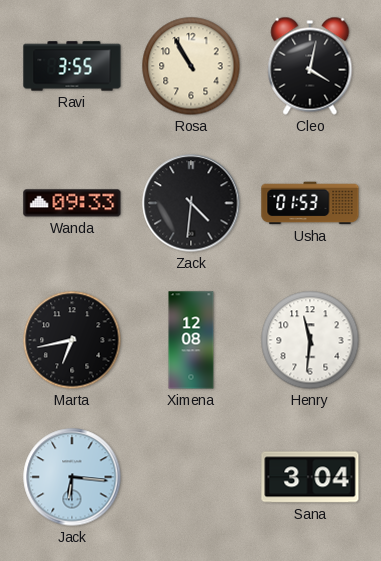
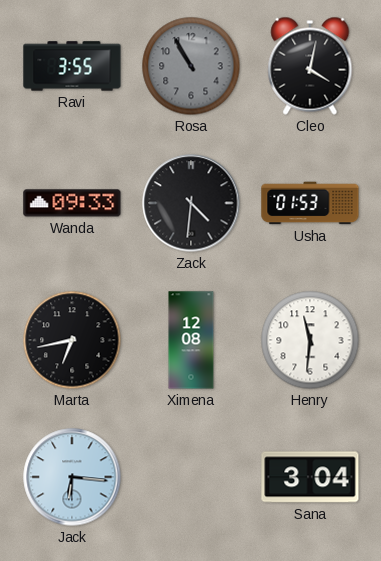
Rosa dial: cream -> grey
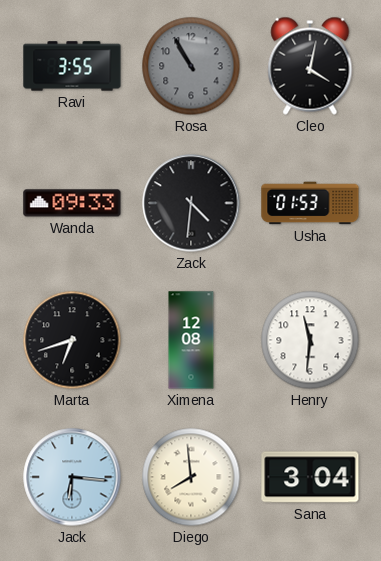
Marta: 6:43 -> 6:42
Diego: none -> 7:59
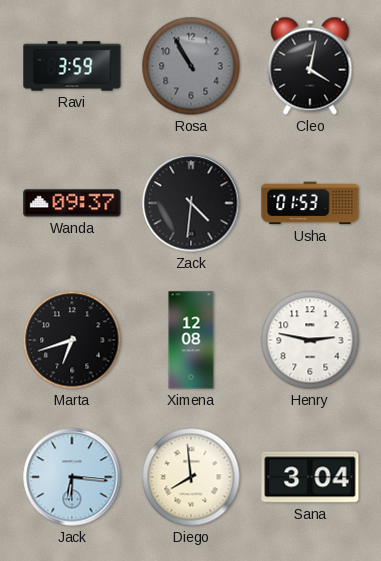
Ravi: 3:55 -> 3:59
Wanda: 09:33 -> 09:37
Henry: 11:31 -> 2:47
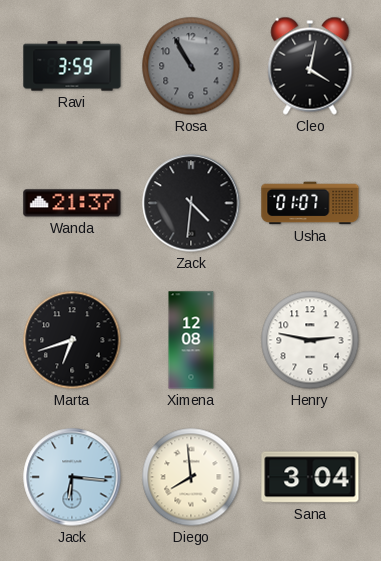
Wanda: 09:37 -> 21:37
Usha: 01:53 -> 01:07
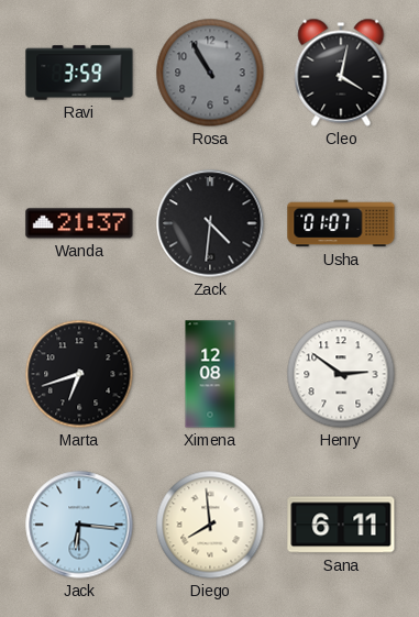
Henry: 2:47 -> 2:51
Sana: 3:04 -> 6:11
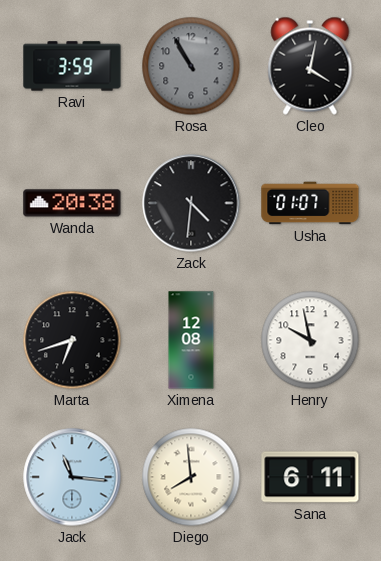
Wanda: 21:37 -> 20:38
Henry: 2:51 -> 9:58
Jack: 6:16 -> 11:16
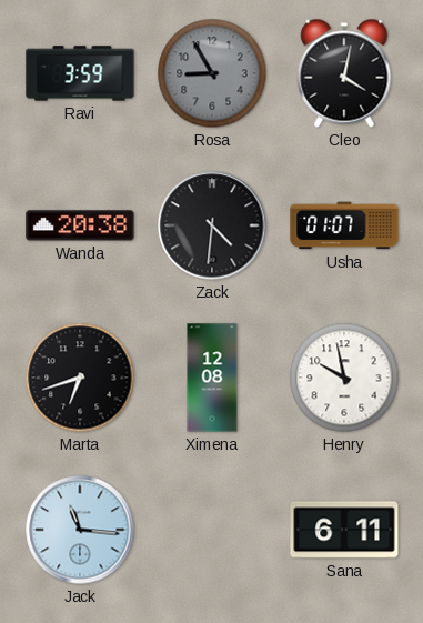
Rosa: 10:55 -> 8:55
Diego: 7:59 -> none
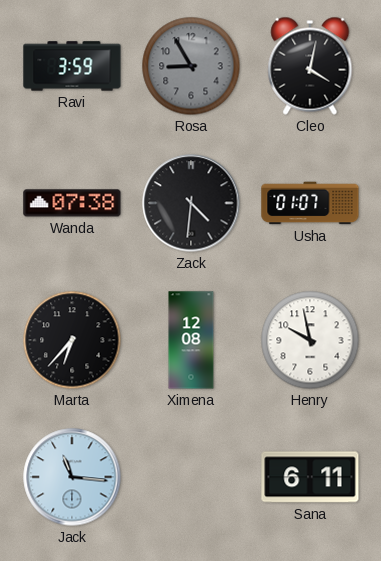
Wanda: 20:38 -> 07:38
Marta: 6:42 -> 6:37
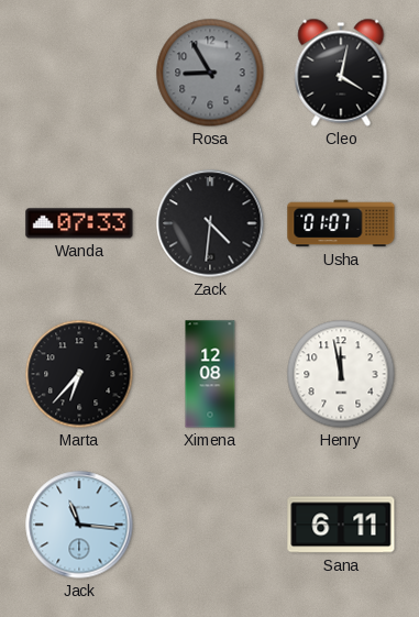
Ravi: 3:59 -> none
Wanda: 07:38 -> 07:33
Henry: 9:58 -> 11:58
